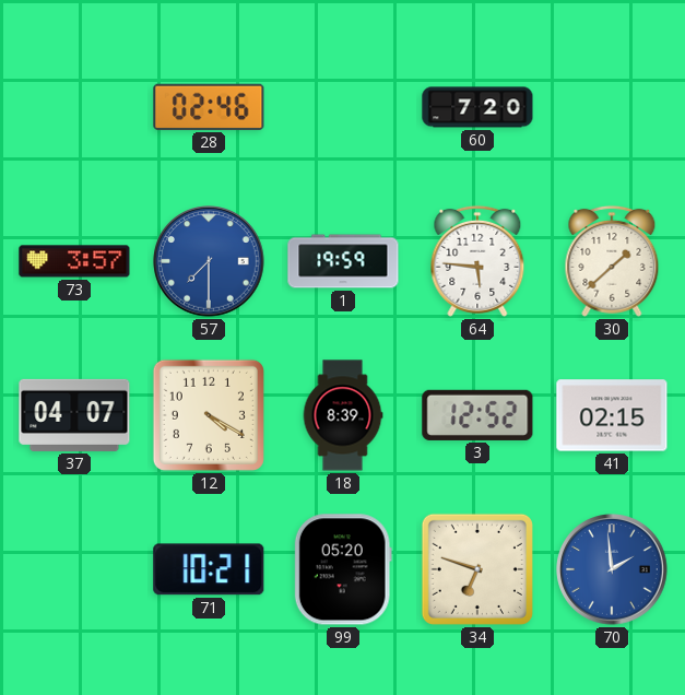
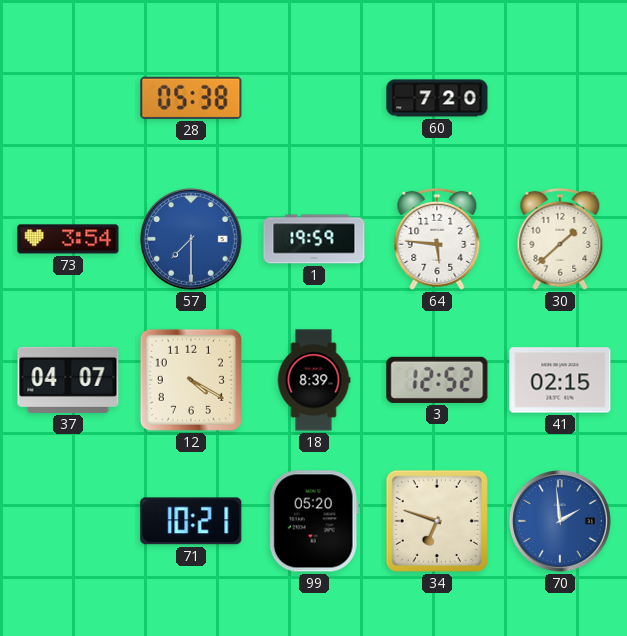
28: 02:46 -> 05:38
73: 3:57 -> 3:54
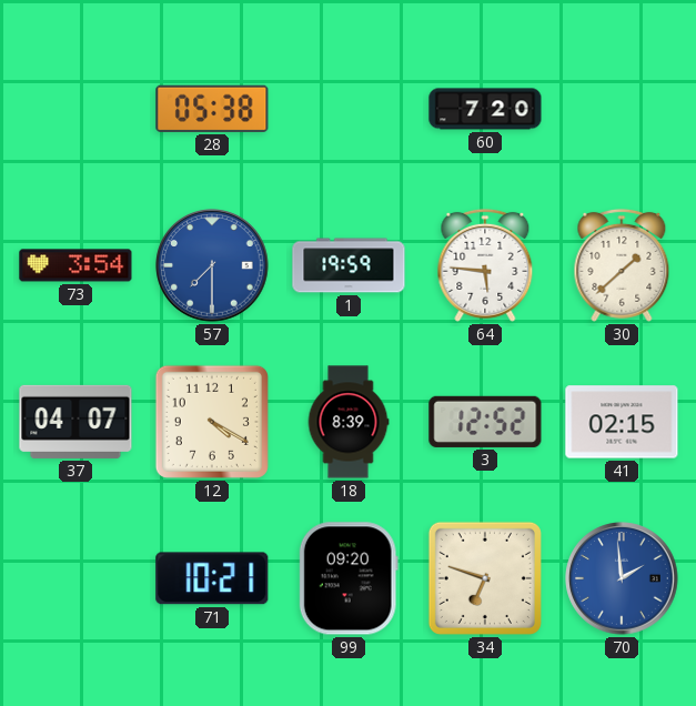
99: 05:20 -> 09:20
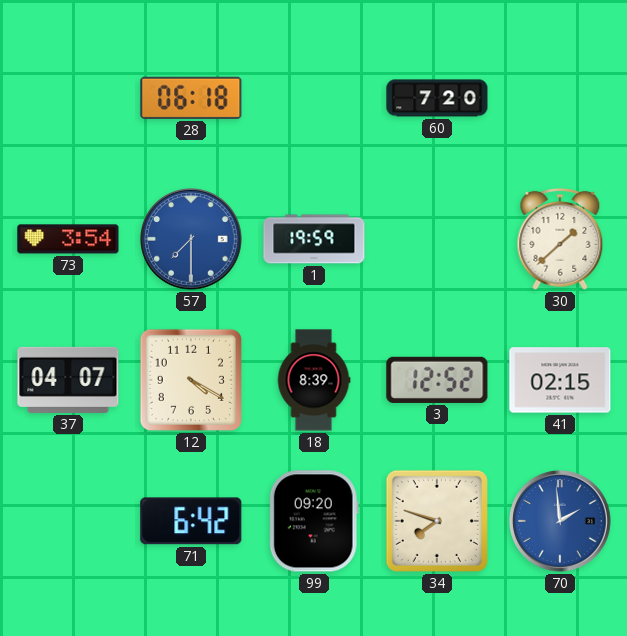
28: 05:38 -> 06:18
64: 5:46 -> none
71: 10:21 -> 6:42
34: 6:48 -> 7:48
